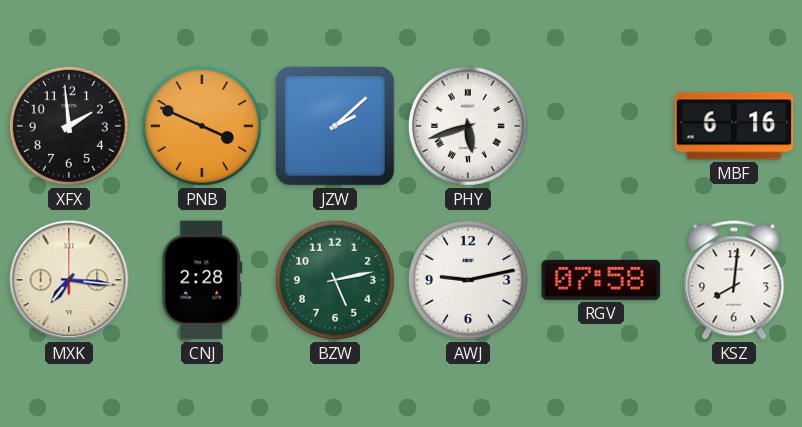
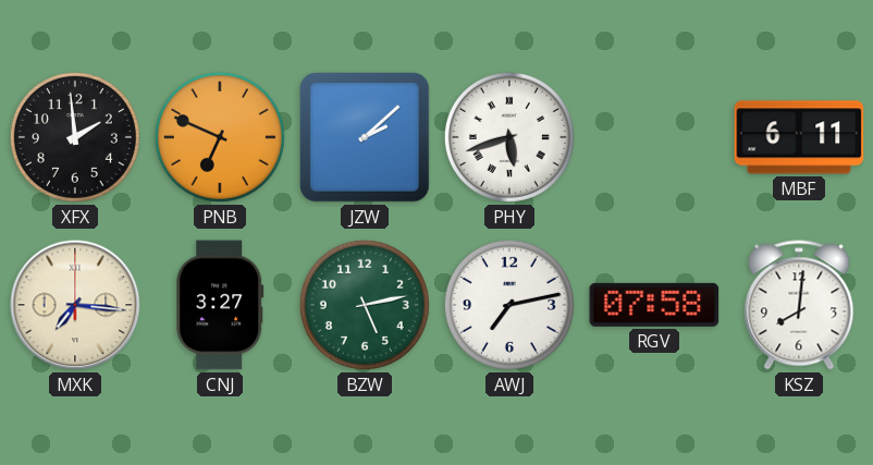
PNB: 3:49 -> 6:49
MBF: 6:16 -> 6:11
CNJ: 2:28 -> 3:27
AWJ: 9:13 -> 7:13
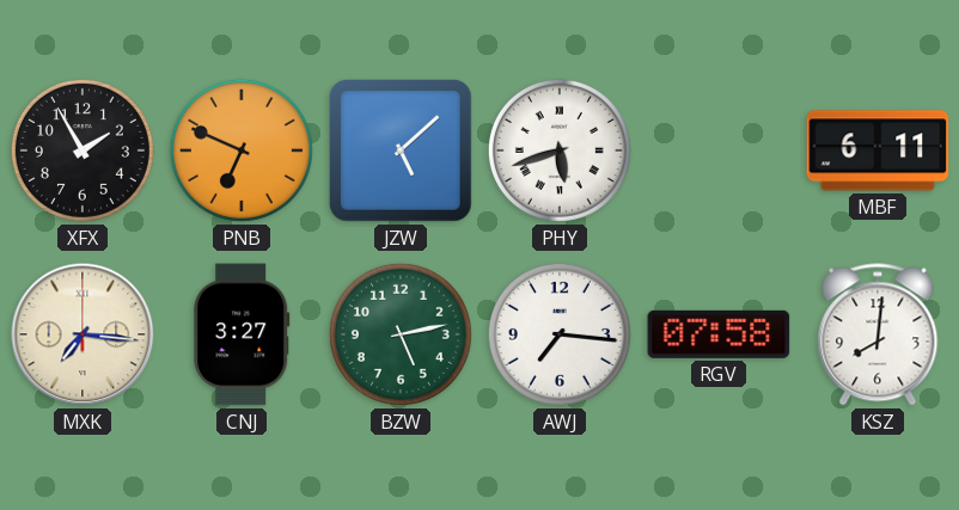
XFX: 1:59 -> 1:55
JZW: 2:08 -> 5:08
AWJ: 7:13 -> 7:16
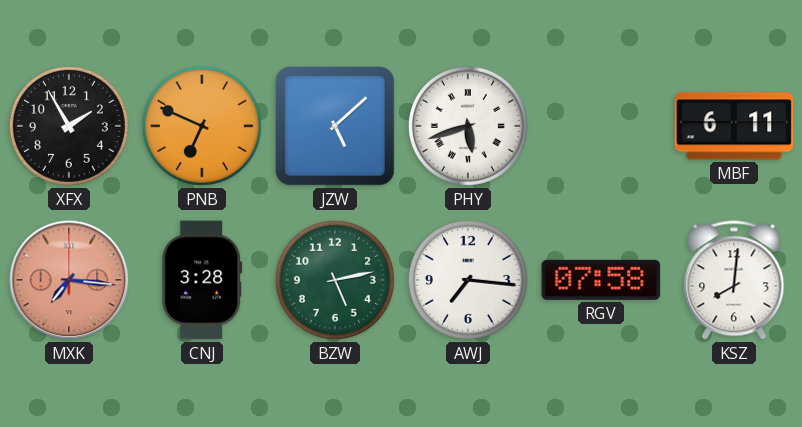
MXK dial: cream -> salmon
CNJ: 3:27 -> 3:28
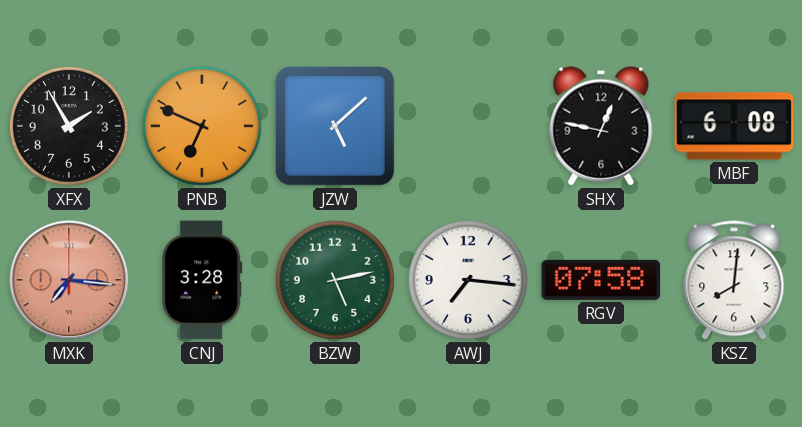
PHY: 5:42 -> none
SHX: none -> 12:47
MBF: 6:11 -> 6:08
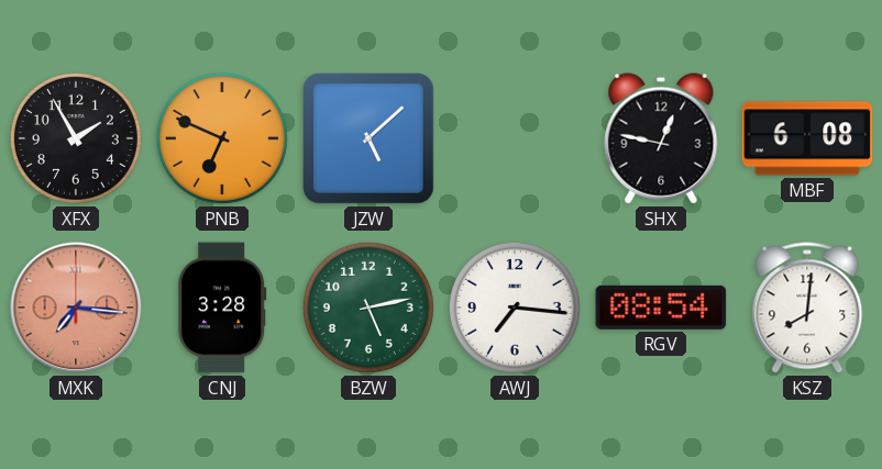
RGV: 07:58 -> 08:54
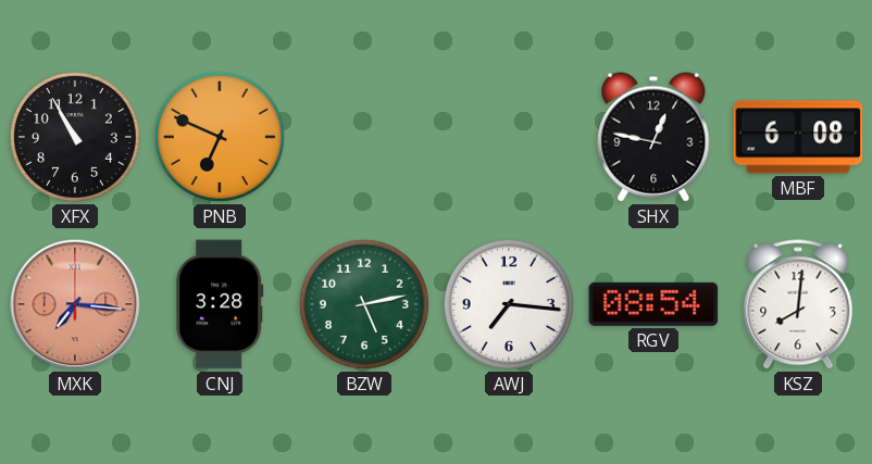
XFX: 1:55 -> 10:55
JZW: 5:08 -> none
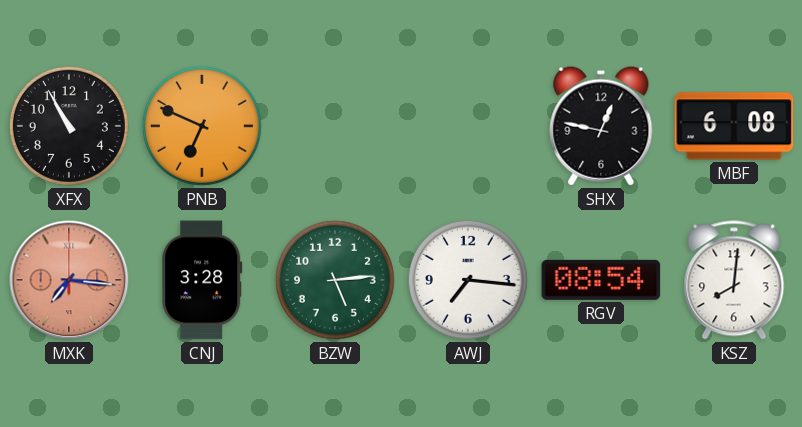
BZW: 5:13 -> 5:14
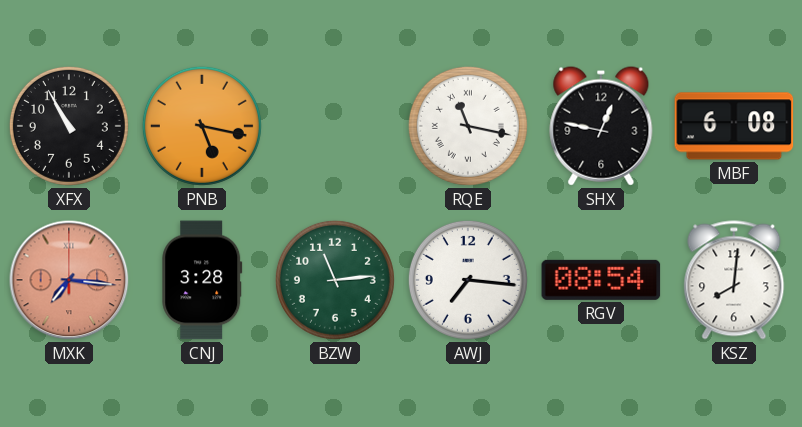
PNB: 6:49 -> 5:17
RQE: none -> 11:17
BZW: 5:14 -> 11:14
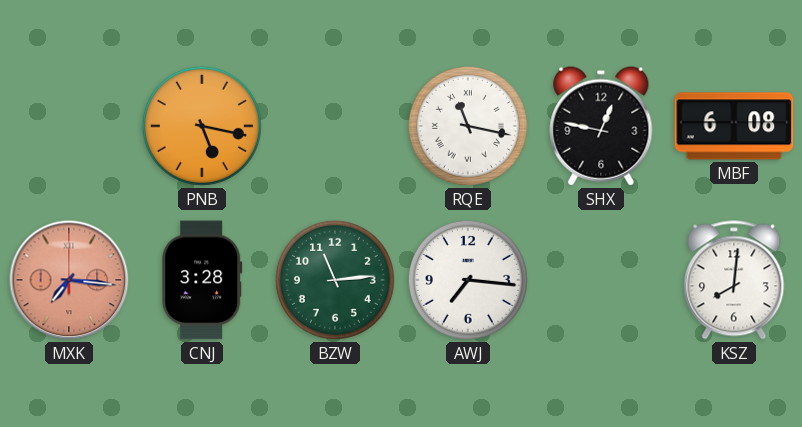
XFX: 10:55 -> none
RGV: 08:54 -> none
